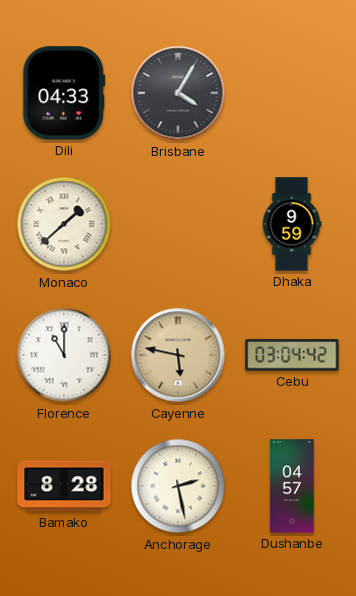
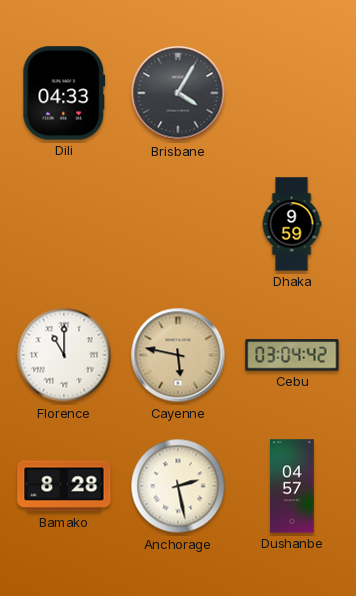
Monaco: 1:38 -> none
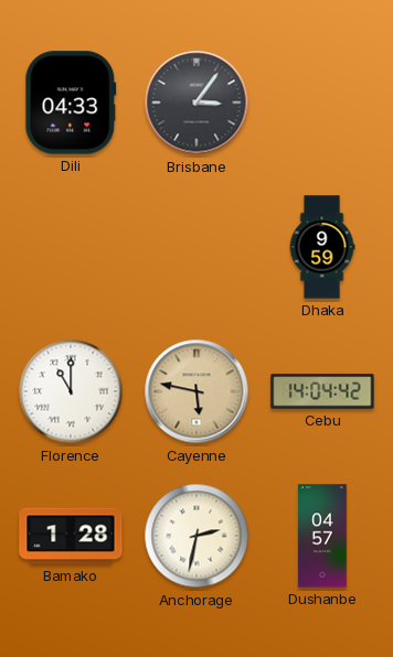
Brisbane: 4:05 -> 3:06
Cebu: 03:04 -> 14:04
Bamako: 8:28 -> 1:28
Anchorage: 2:28 -> 2:32
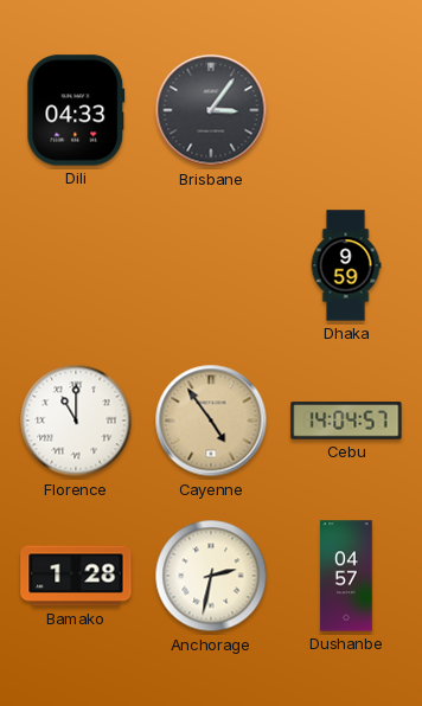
Cayenne: 5:47 -> 4:54
Cebu: 14:04:42 -> 14:04:57
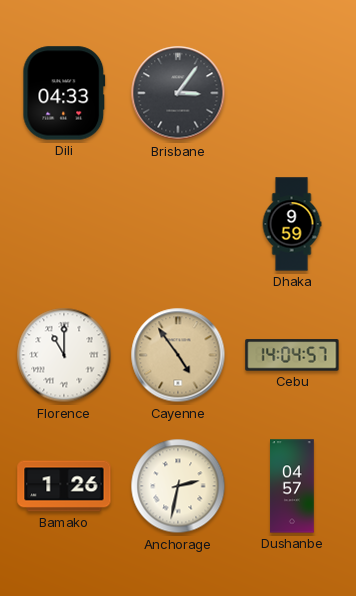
Bamako: 1:28 -> 1:26
